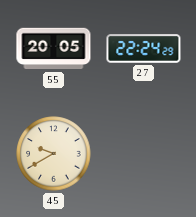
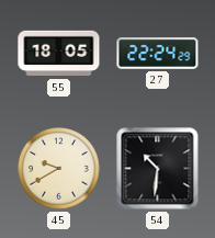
55: 20:05 -> 18:05
54: none -> 10:31
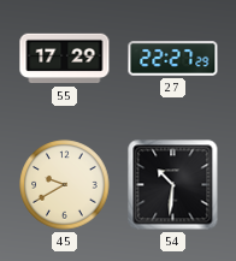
55: 18:05 -> 17:29
27: 22:24 -> 22:27
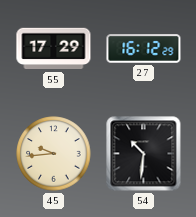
27: 22:27 -> 16:12
45: 9:40 -> 9:44
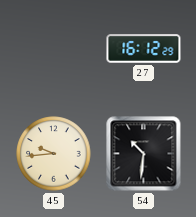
55: 17:29 -> none
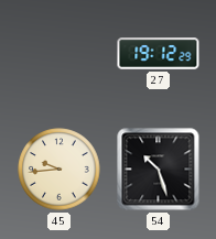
27: 16:12 -> 19:12
54: 10:31 -> 10:27
